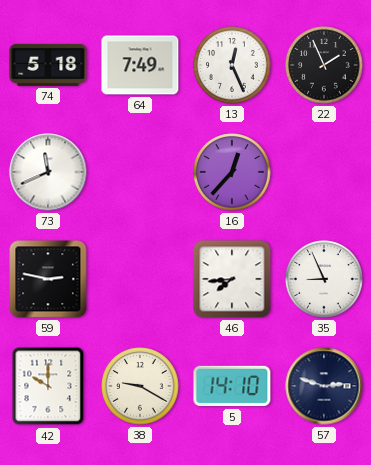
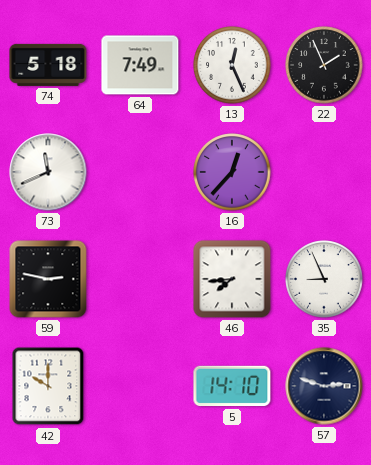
38: 9:20 -> none
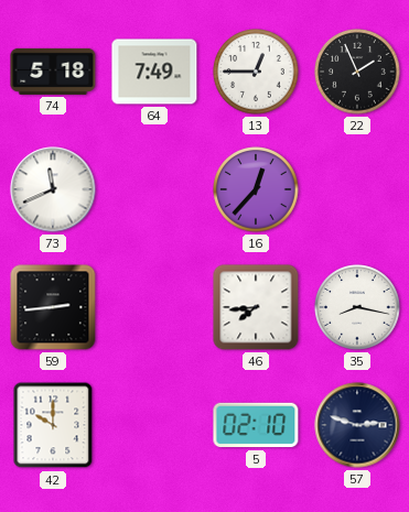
13: 12:26 -> 12:45
59: 2:47 -> 2:44
35: 8:56 -> 8:17
5: 14:10 -> 02:10
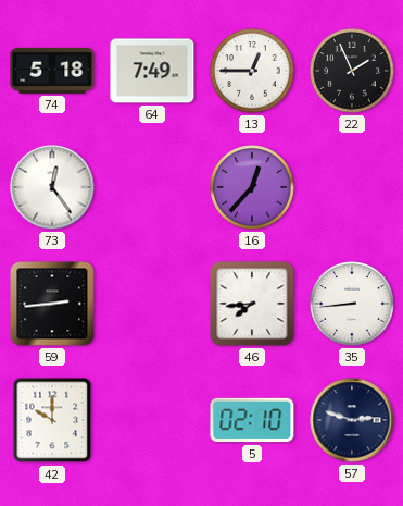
73: 11:41 -> 12:24
35: 8:17 -> 8:44
